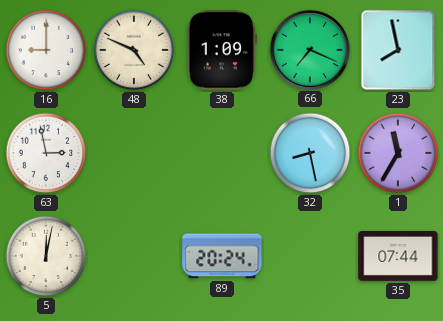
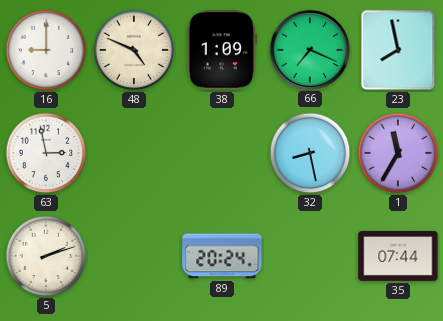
5: 12:02 -> 2:12
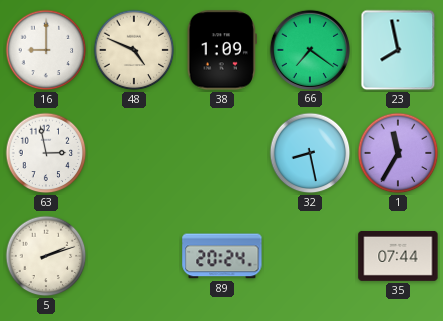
66: 7:19 -> 7:21
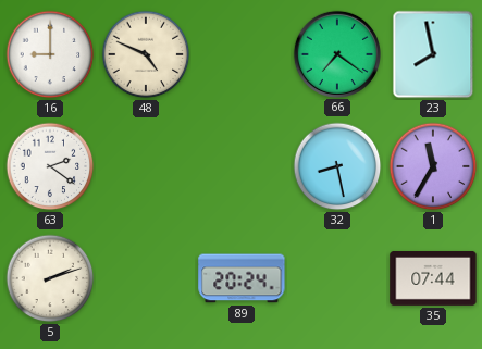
38: 1:09 -> none
63: 2:58 -> 2:21
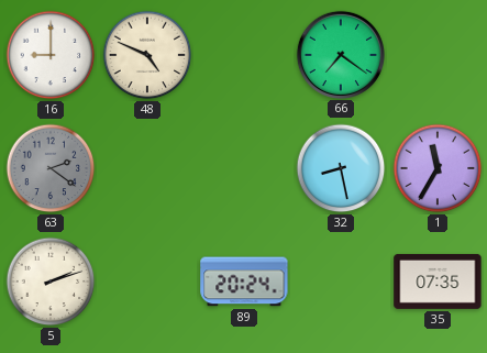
23: 7:58 -> none
63 dial: white -> grey
35: 07:44 -> 07:35
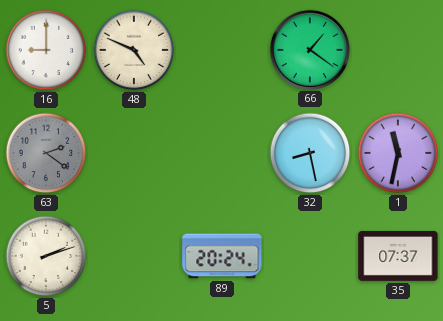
66: 7:21 -> 1:21
1: 11:35 -> 11:32
35: 07:35 -> 07:37
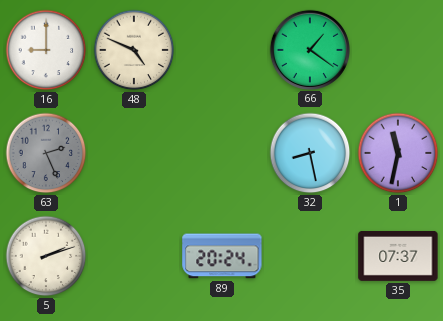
63: 2:21 -> 2:26
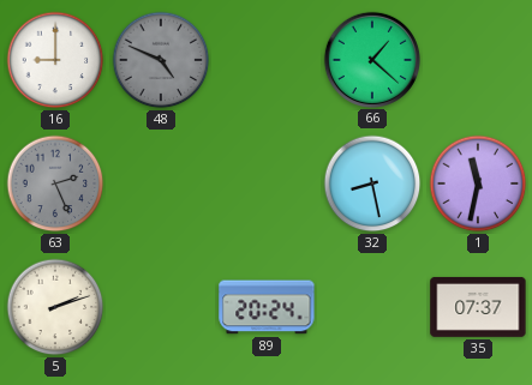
48 dial: cream -> grey
66: 1:21 -> 1:22
